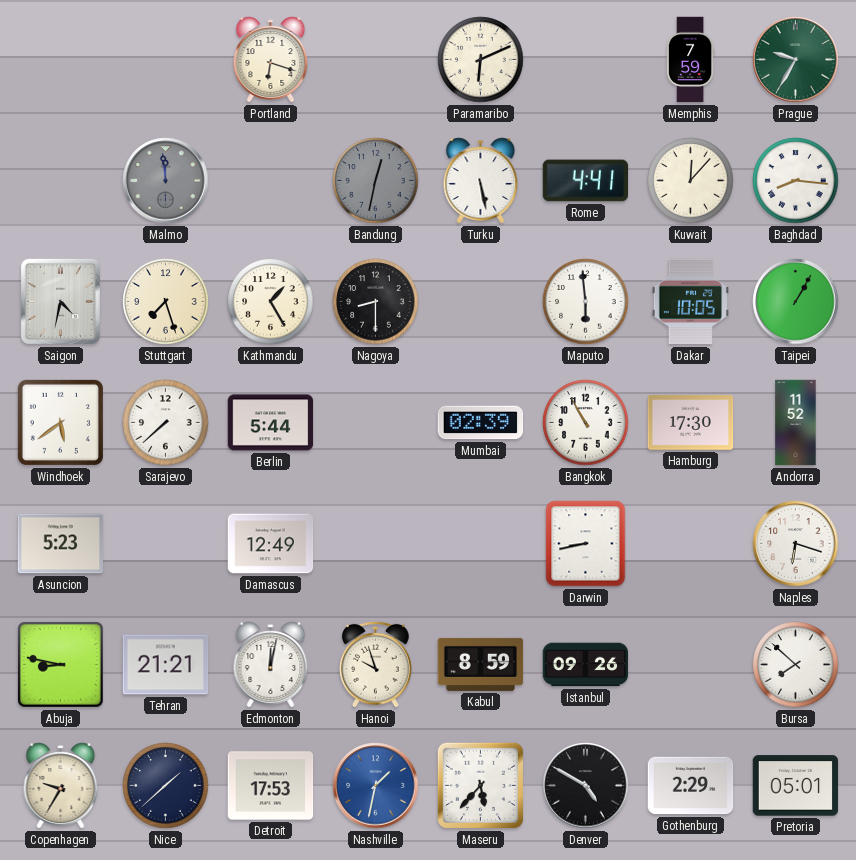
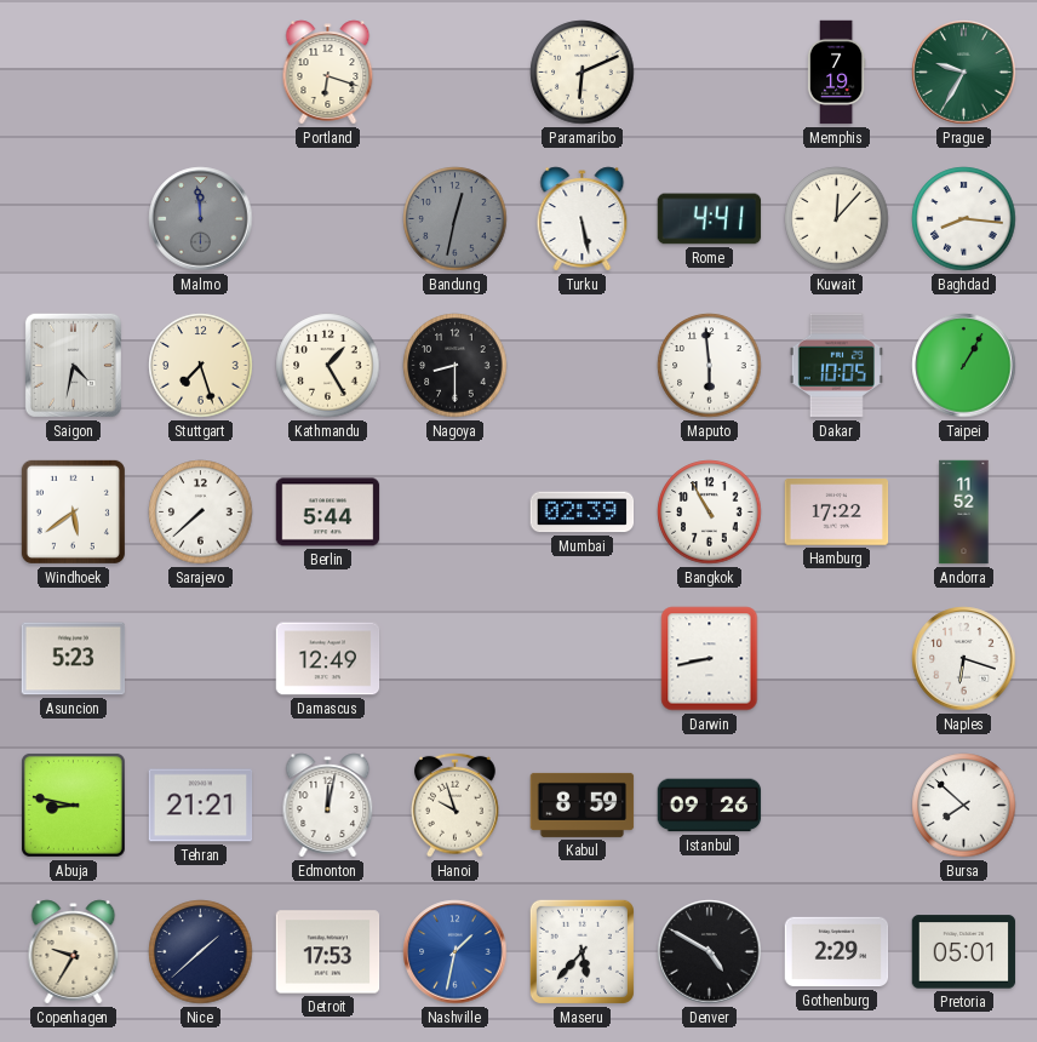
Memphis: 7:59 -> 7:19
Hamburg: 17:30 -> 17:22
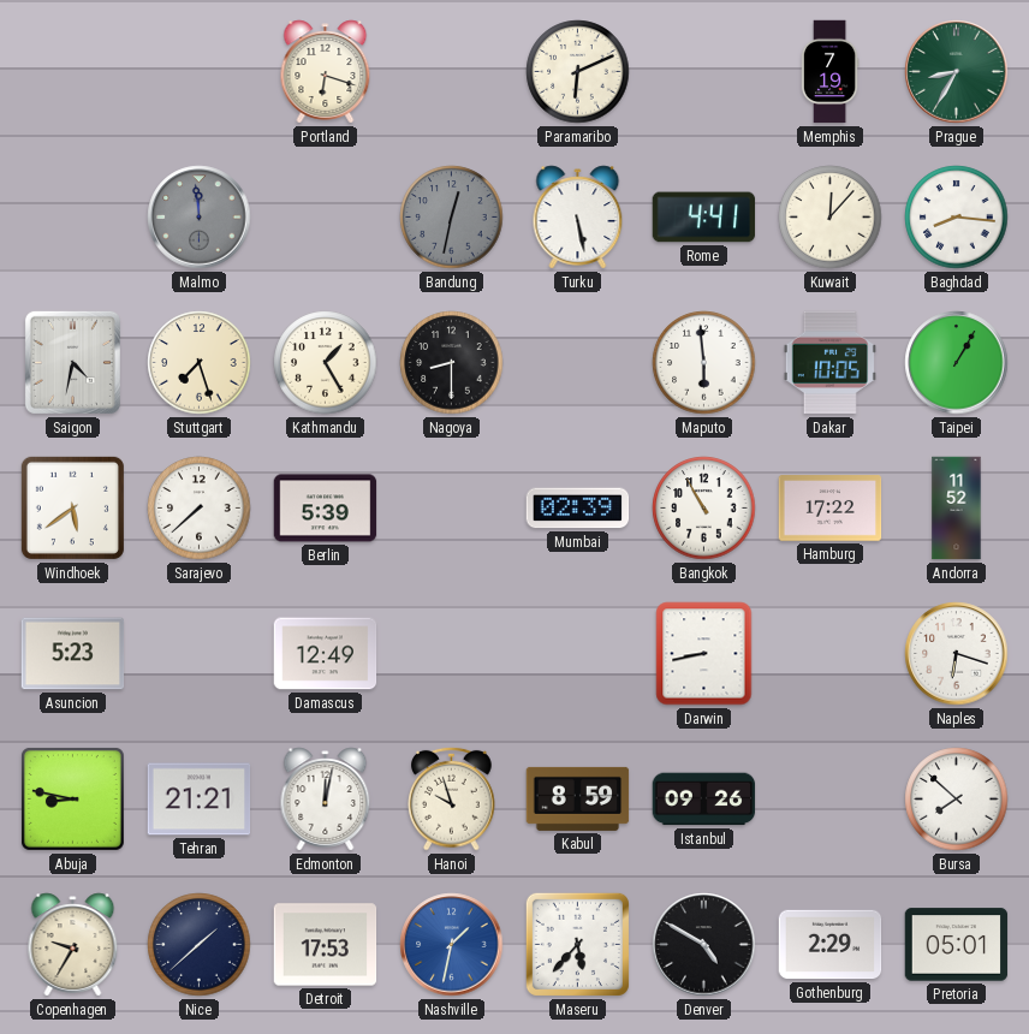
Prague: 9:35 -> 8:35
Berlin: 5:44 -> 5:39
